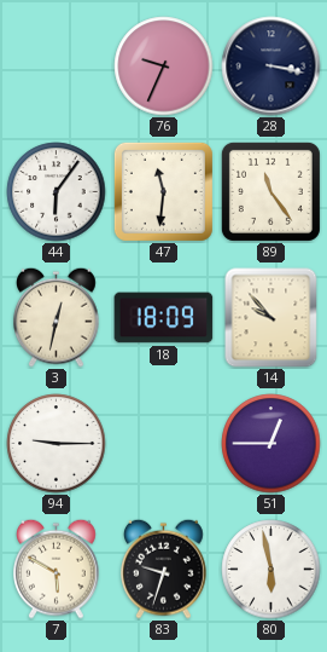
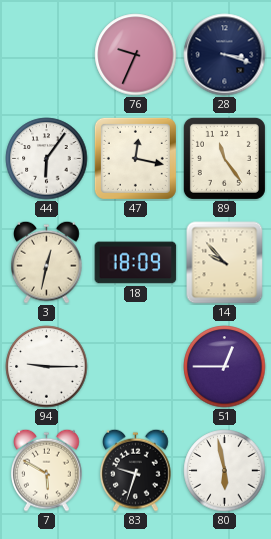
28: 3:17 -> 3:18
47: 11:31 -> 12:17
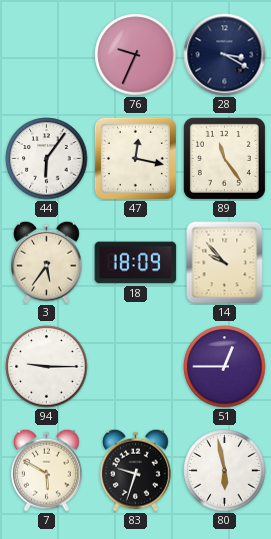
28: 3:18 -> 3:20
3: 12:32 -> 5:36
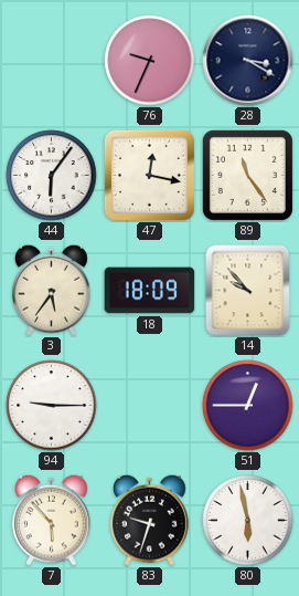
7: 5:50 -> 5:53
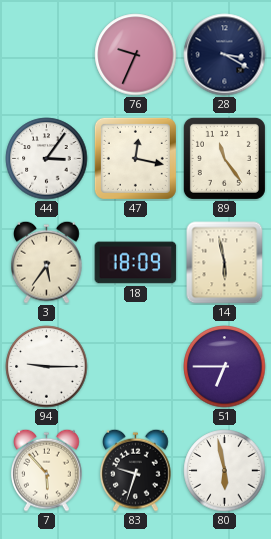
44: 6:06 -> 3:06
14: 9:53 -> 5:58
51: 12:45 -> 6:45
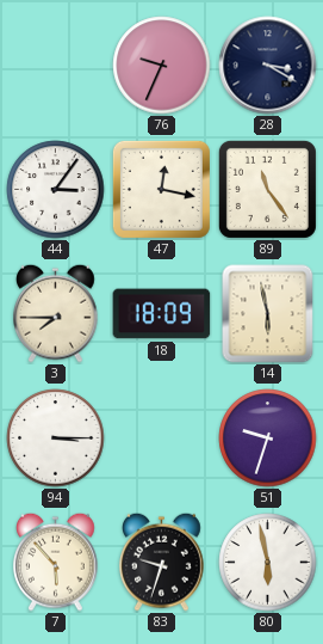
3: 5:36 -> 7:45
94: 9:15 -> 3:15
51: 6:45 -> 9:33
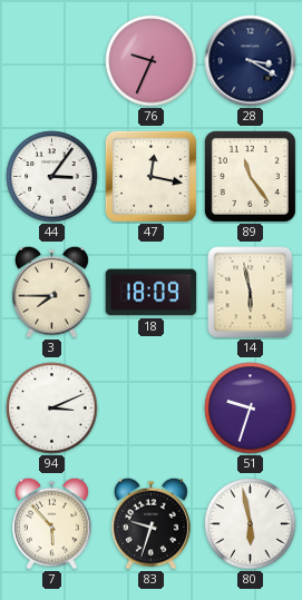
94: 3:15 -> 3:11
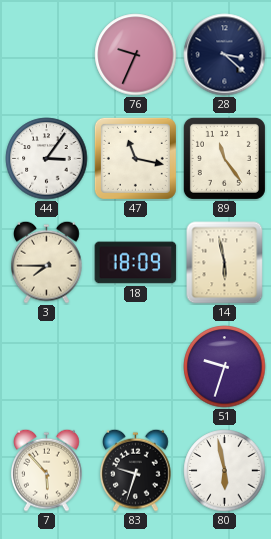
28: 3:20 -> 3:22
47: 12:17 -> 11:17
94: 3:11 -> none
